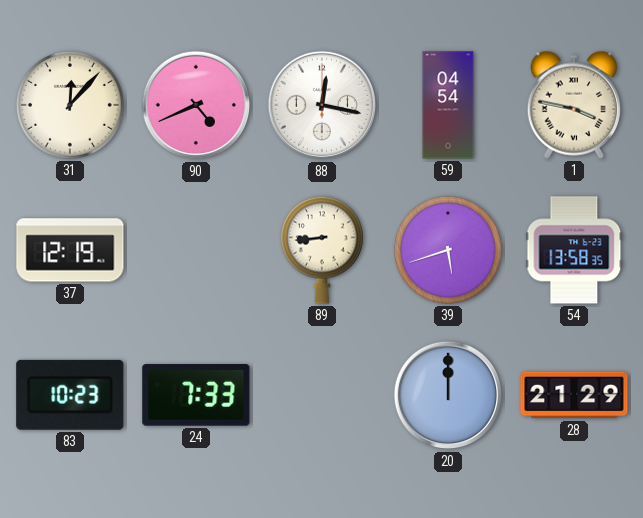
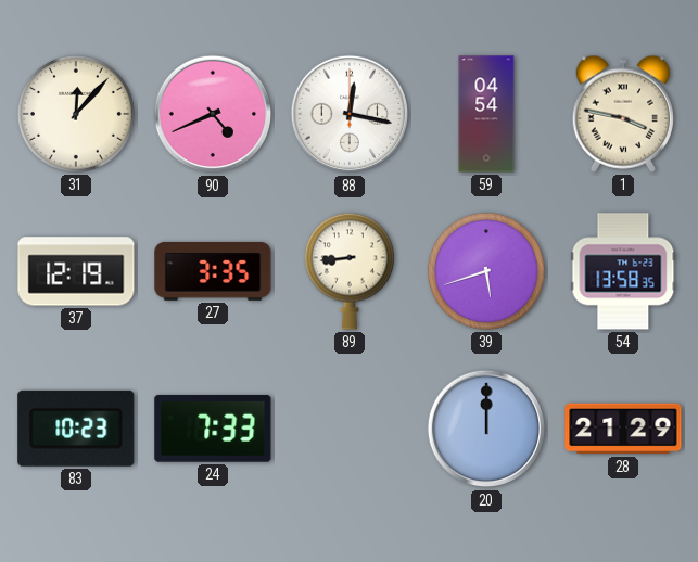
27: none -> 3:35
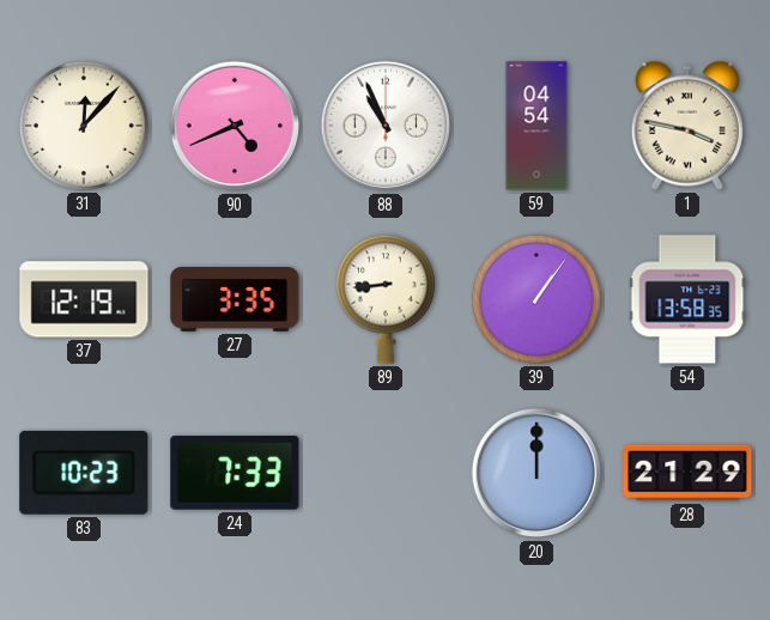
88: 12:17 -> 10:56
39: 5:42 -> 1:06
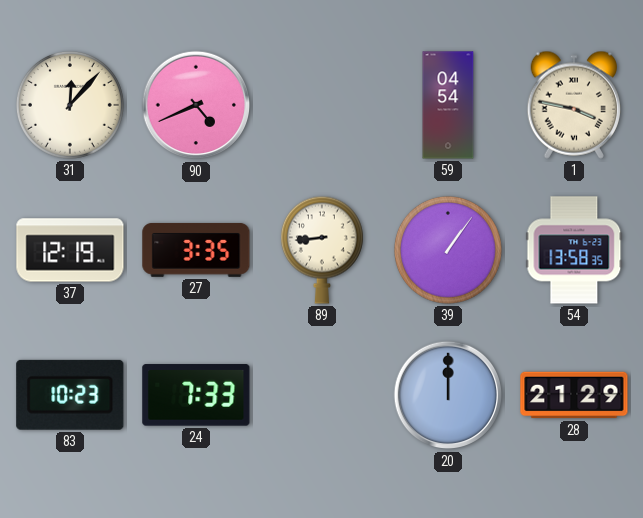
88: 10:56 -> none
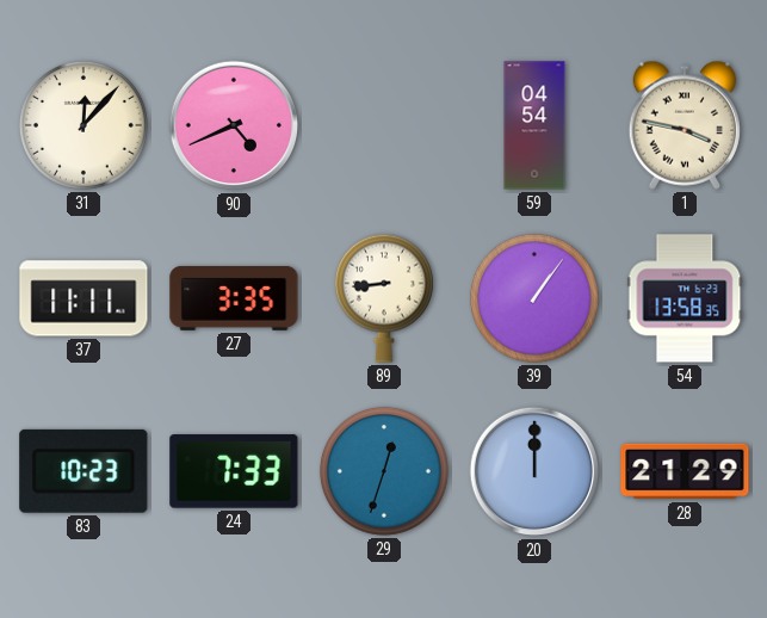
37: 12:19 -> 11:11
29: none -> 12:33
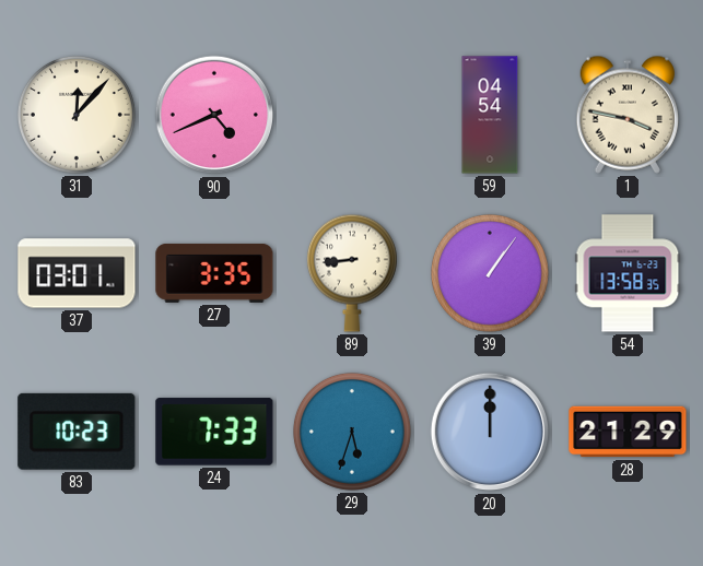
37: 11:11 -> 03:01
29: 12:33 -> 5:33
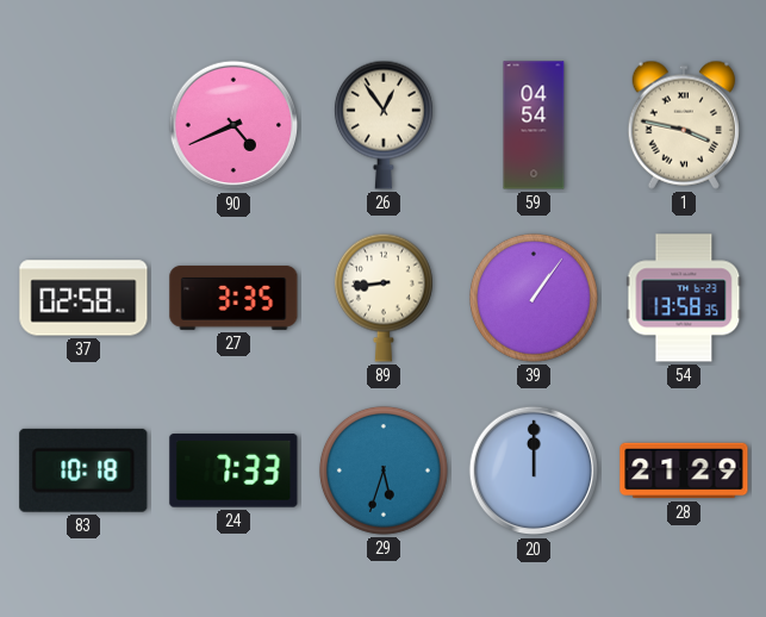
31: 12:07 -> none
26: none -> 12:54
37: 03:01 -> 02:58
83: 10:23 -> 10:18
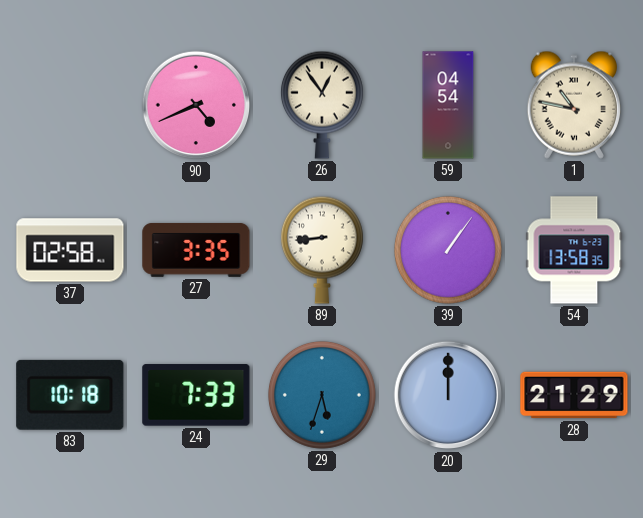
1: 3:47 -> 10:47
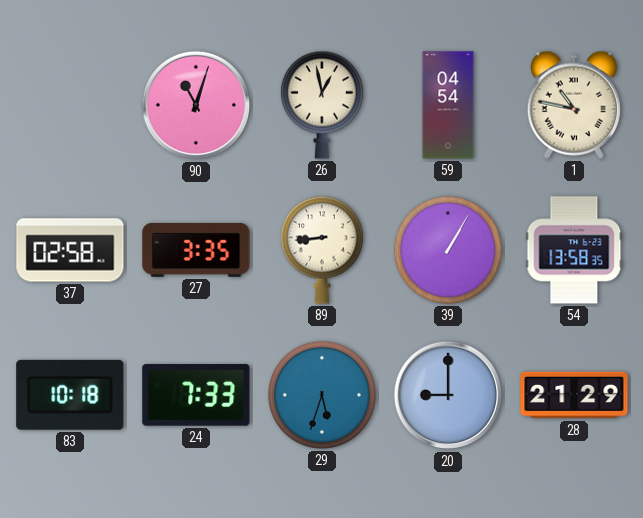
90: 4:41 -> 11:03
26: 12:54 -> 12:58
39: 1:06 -> 1:05
20: 12:00 -> 9:00
